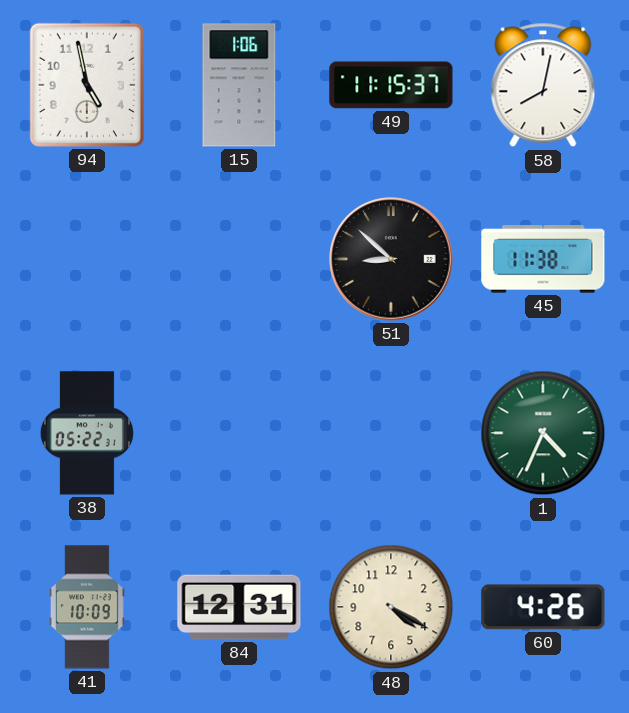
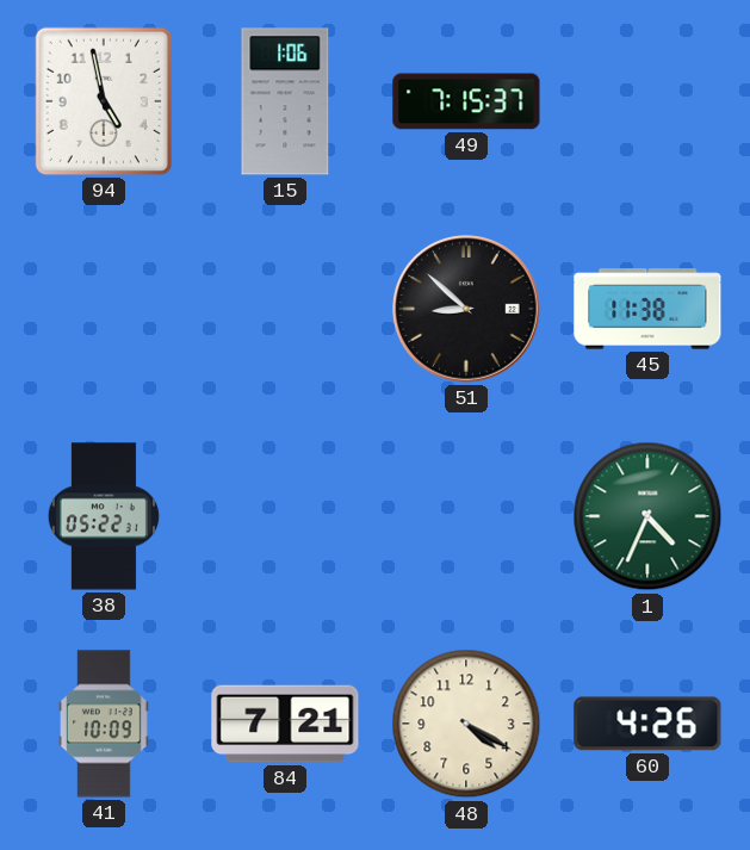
49: 11:15 -> 7:15
58: 8:02 -> none
84: 12:31 -> 7:21
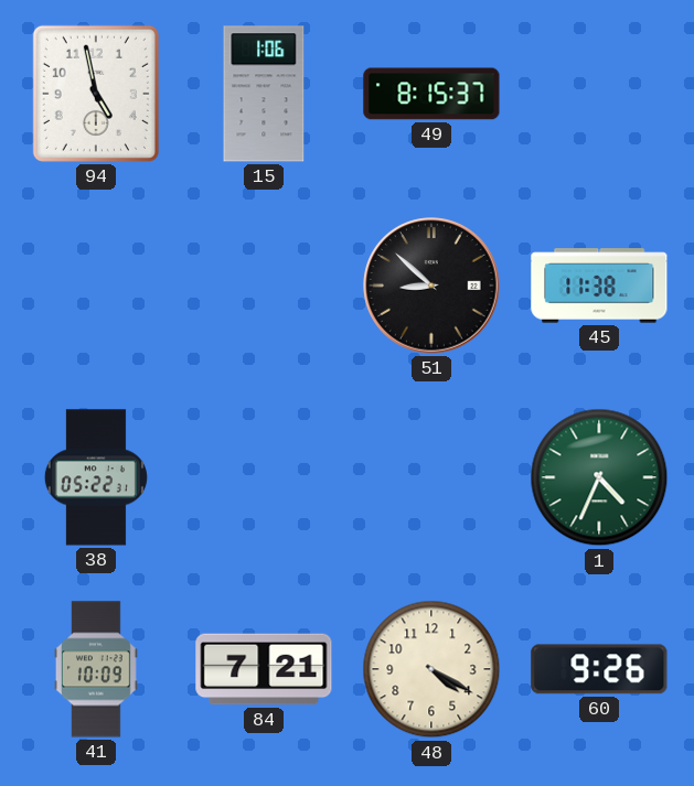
49: 7:15 -> 8:15
60: 4:26 -> 9:26
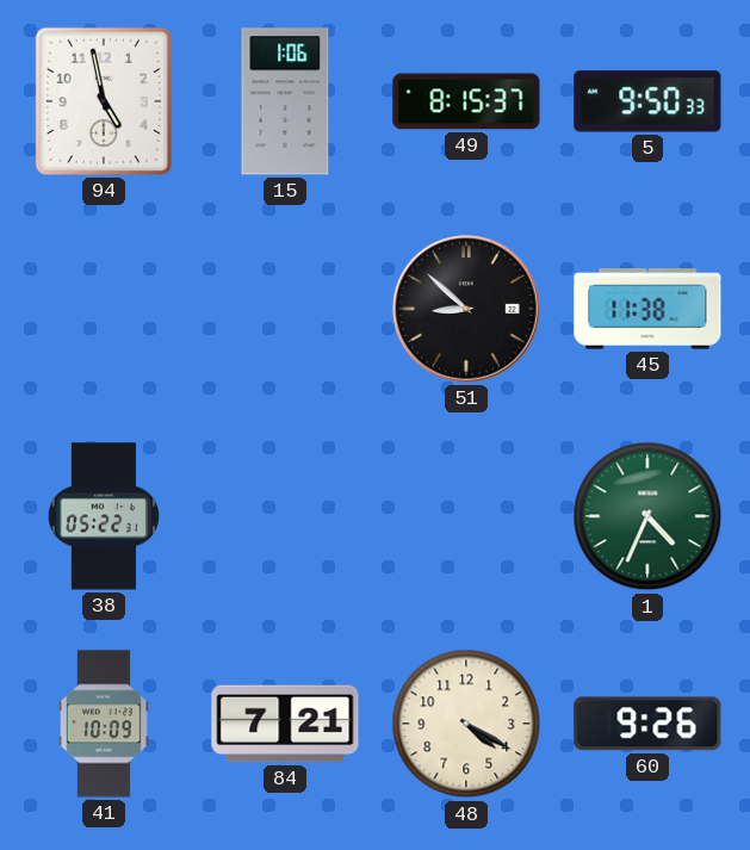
5: none -> 9:50
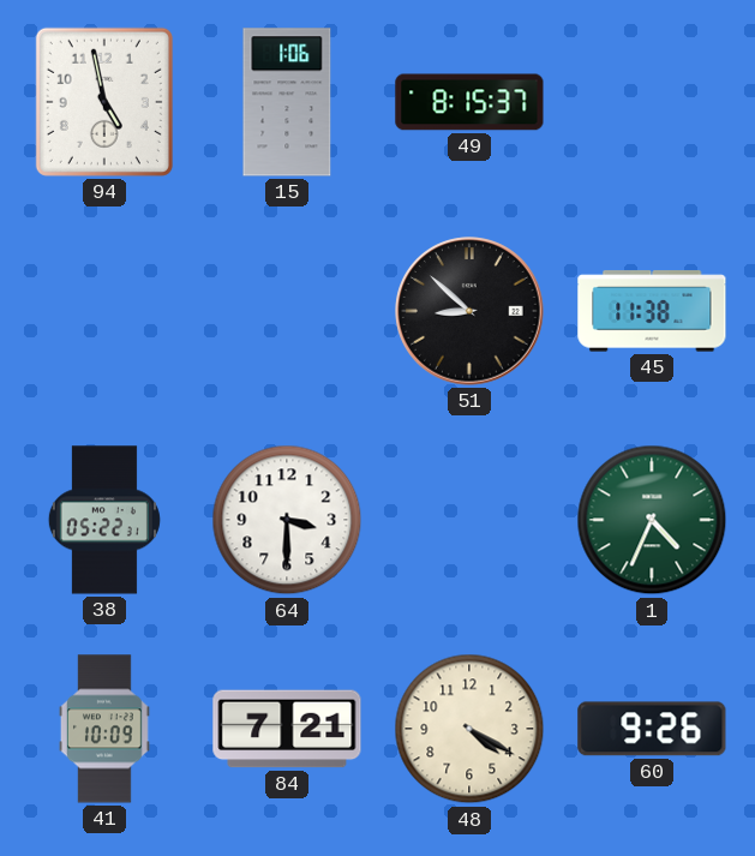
5: 9:50 -> none
64: none -> 3:30
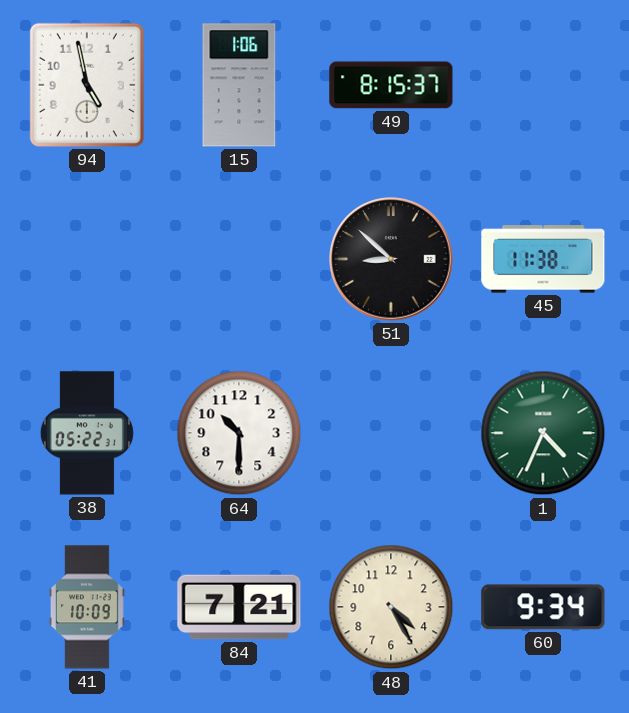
64: 3:30 -> 10:30
48: 4:20 -> 4:25
60: 9:26 -> 9:34
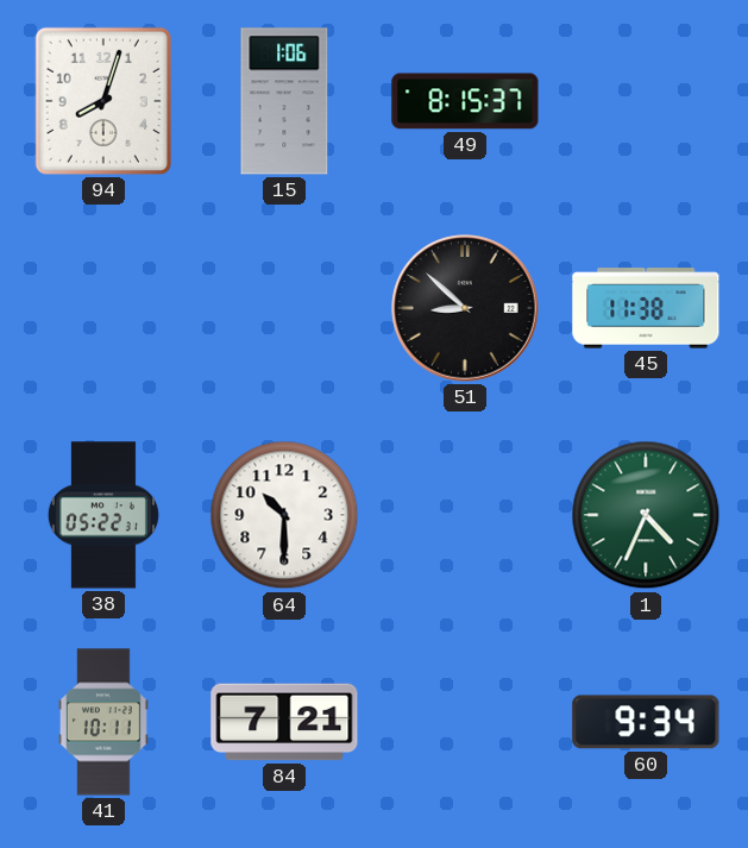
94: 4:58 -> 8:03
41: 10:09 -> 10:11
48: 4:25 -> none
